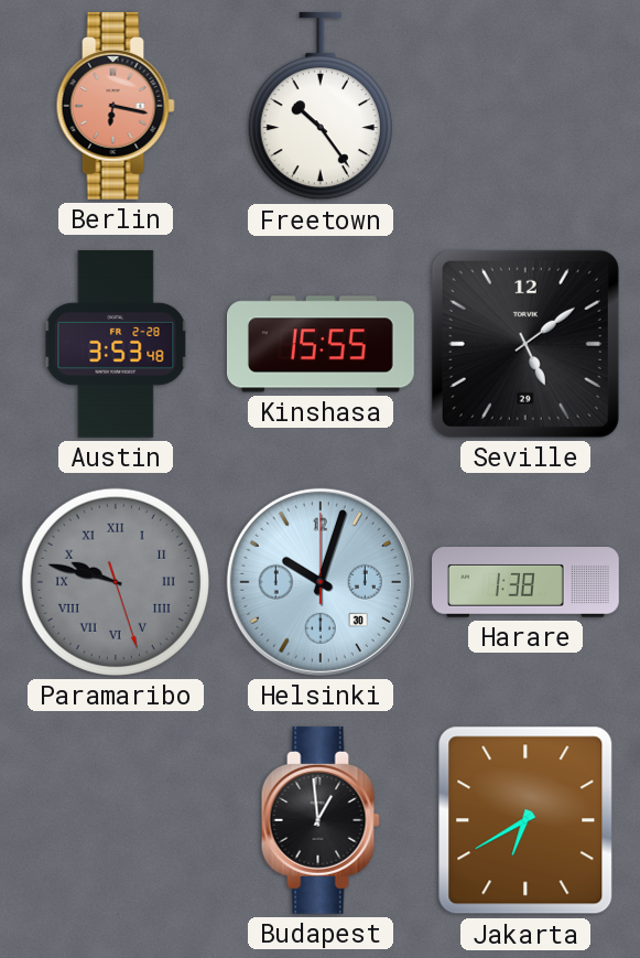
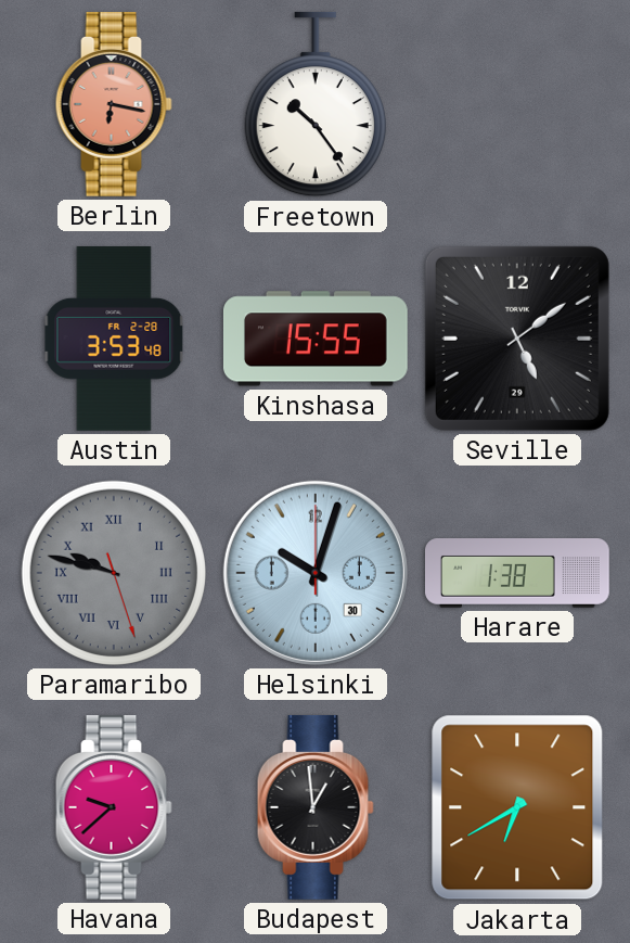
Havana: none -> 9:38
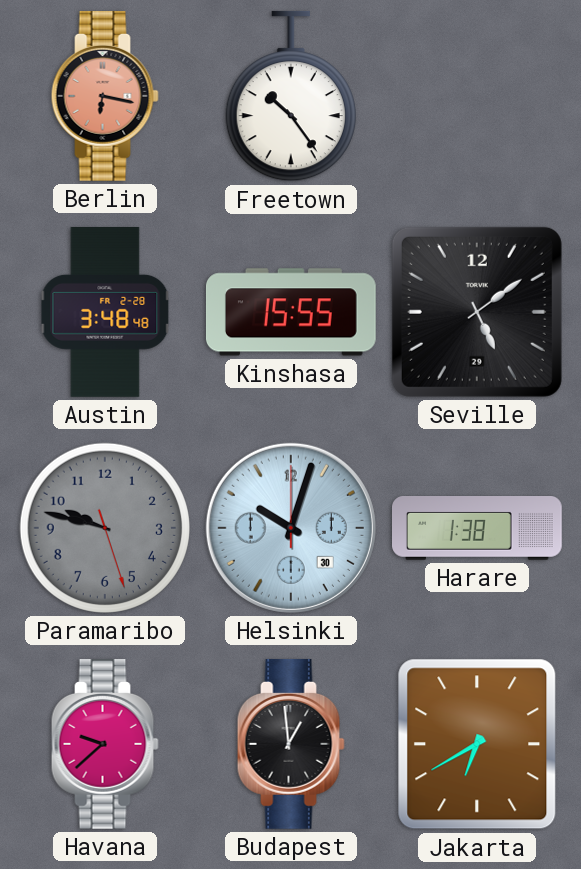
Austin: 3:53 -> 3:48
Paramaribo numerals: Roman -> Arabic
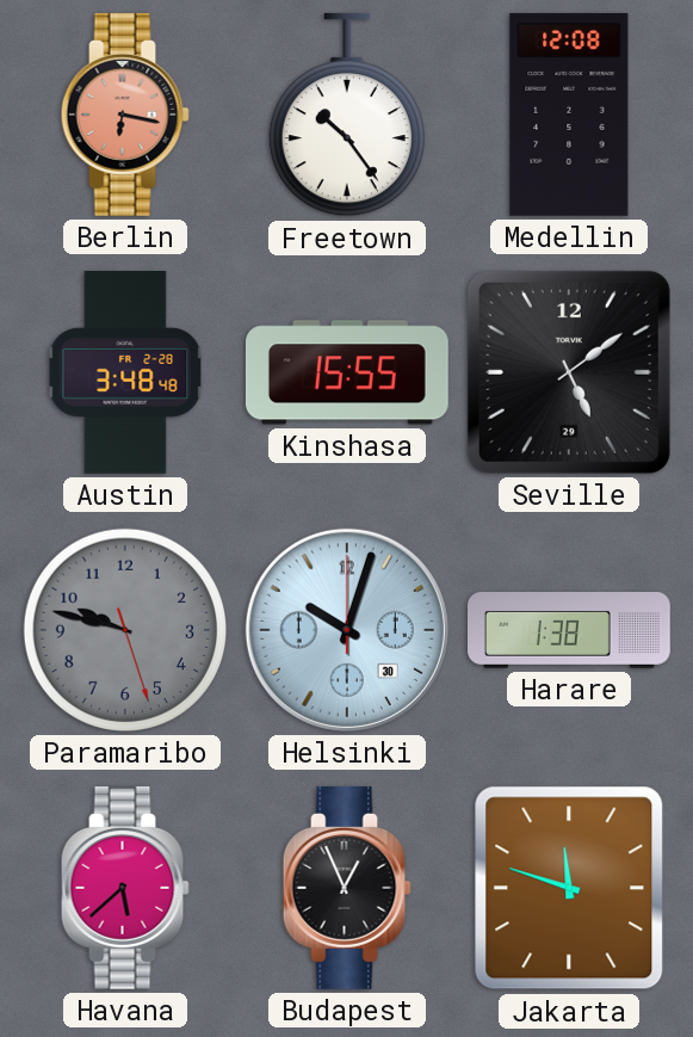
Medellin: none -> 12:08
Havana: 9:38 -> 5:38
Budapest: 12:59 -> 12:56
Jakarta: 6:40 -> 11:48
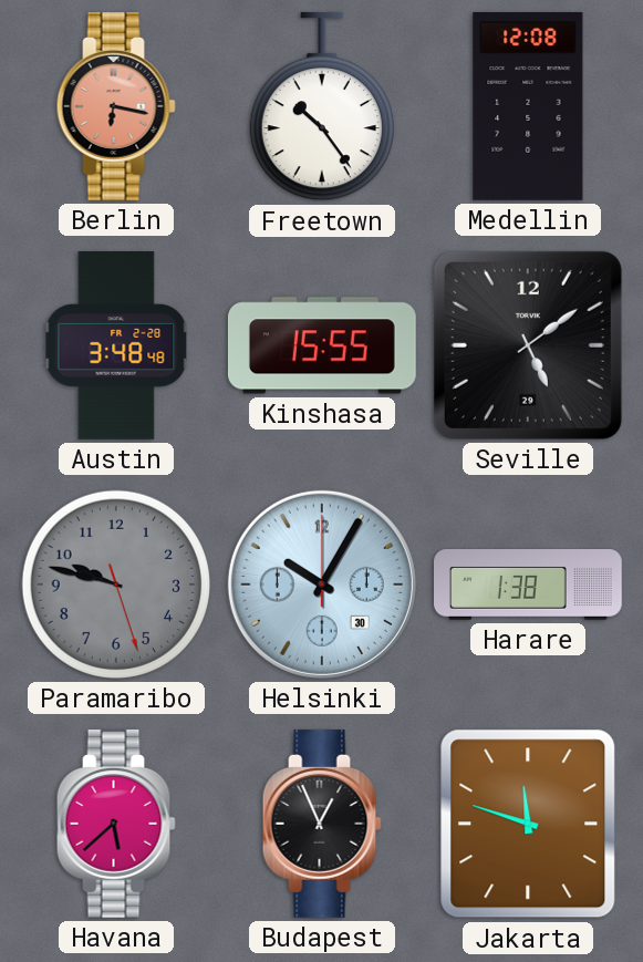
Helsinki: 10:03 -> 10:05
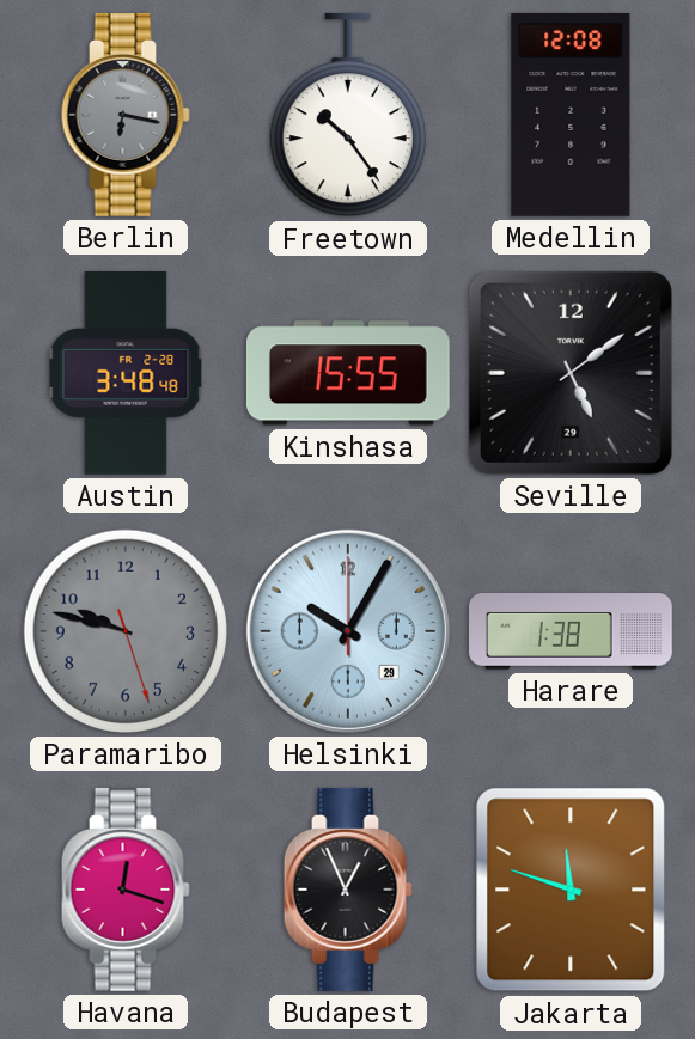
Berlin dial: salmon -> grey
Helsinki date: 30 -> 29
Havana: 5:38 -> 12:18
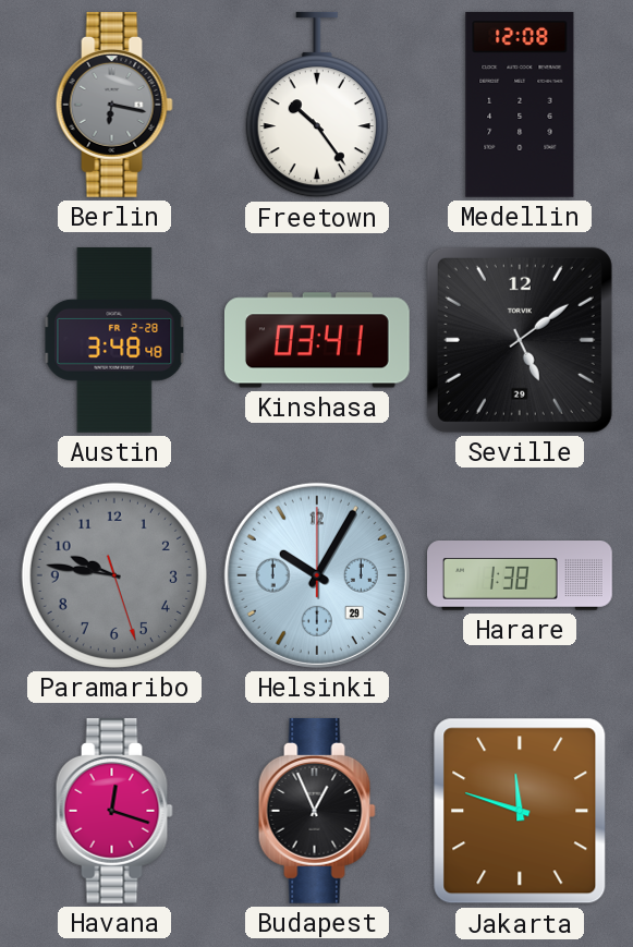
Kinshasa: 15:55 -> 03:41
Paramaribo: 9:47 -> 9:46
